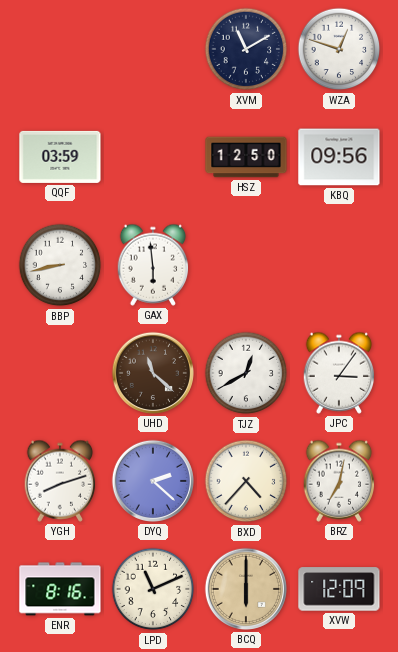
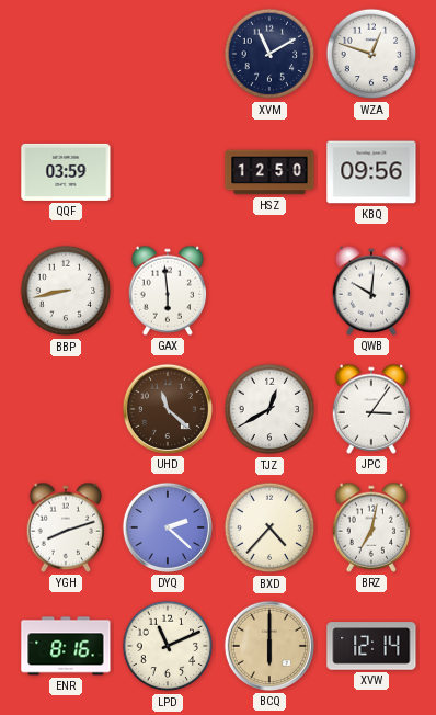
QWB: none -> 10:01
XVW: 12:09 -> 12:14
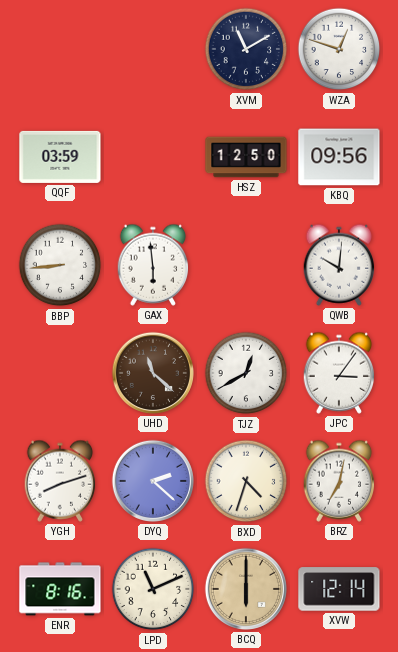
BBP: 8:43 -> 8:44
BXD: 4:37 -> 4:33
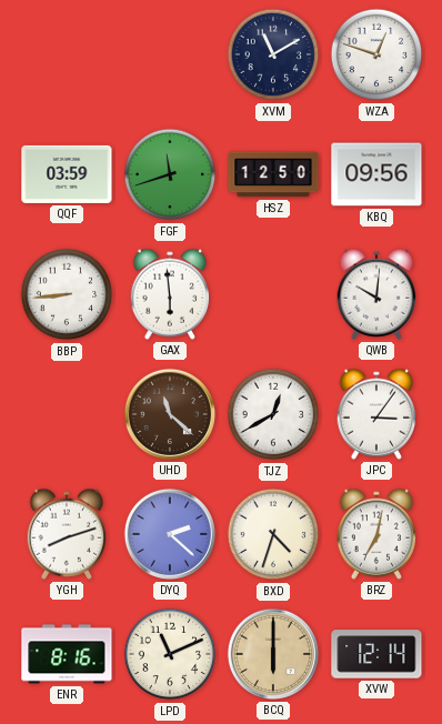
FGF: none -> 11:42
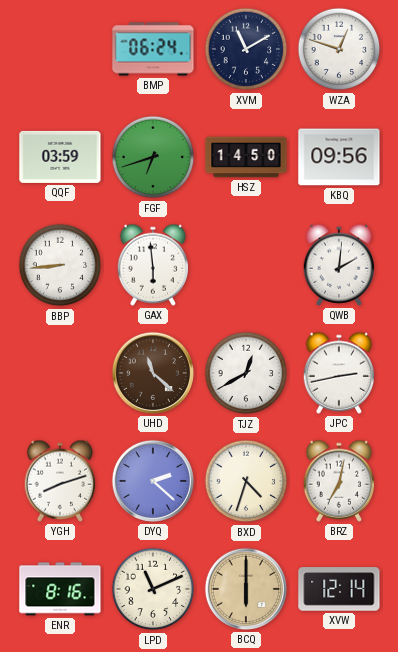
BMP: none -> 06:24
FGF: 11:42 -> 6:42
HSZ: 12:50 -> 14:50
QWB: 10:01 -> 2:01
JPC: 3:06 -> 2:43
